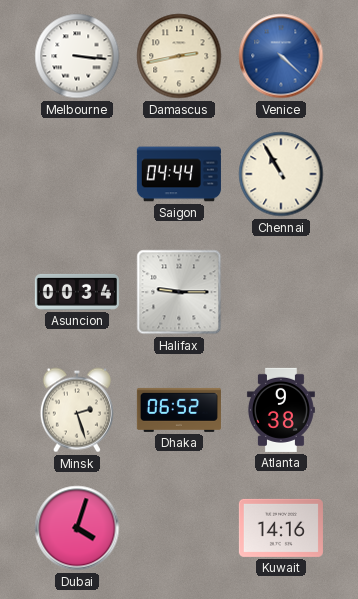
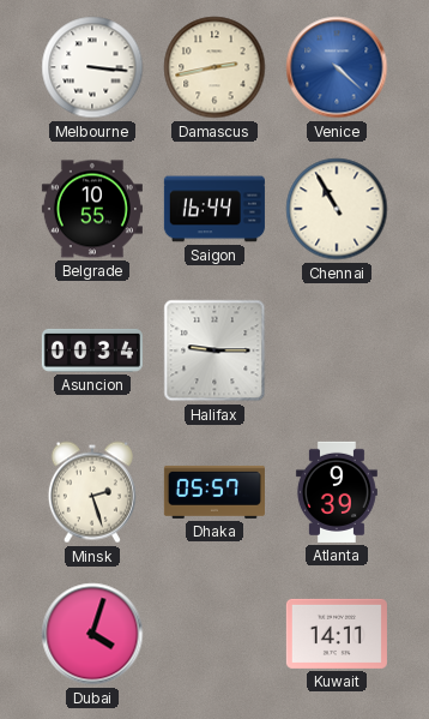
Belgrade: none -> 10:55
Saigon: 04:44 -> 16:44
Dhaka: 06:52 -> 05:57
Atlanta: 9:38 -> 9:39
Kuwait: 14:16 -> 14:11
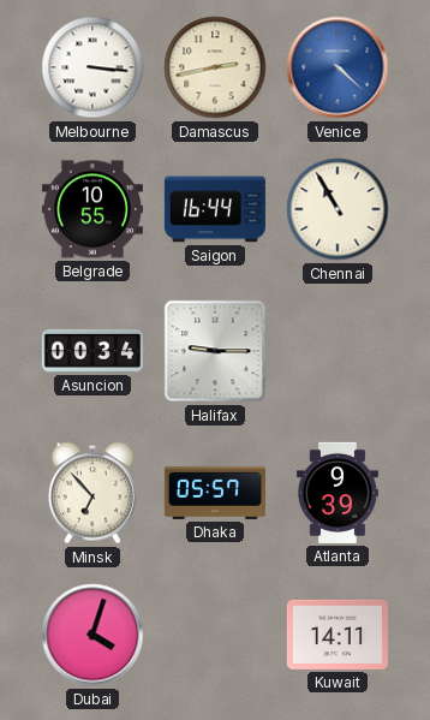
Minsk: 2:27 -> 6:53
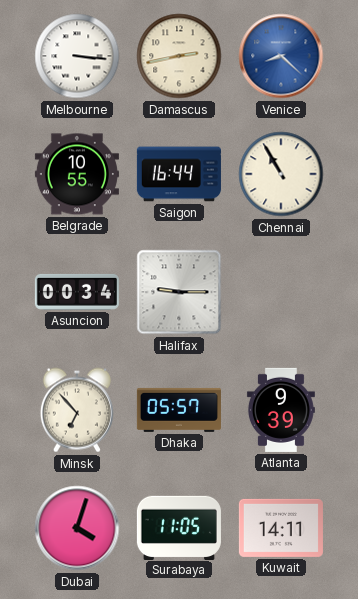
Venice: 4:22 -> 8:22
Surabaya: none -> 11:05
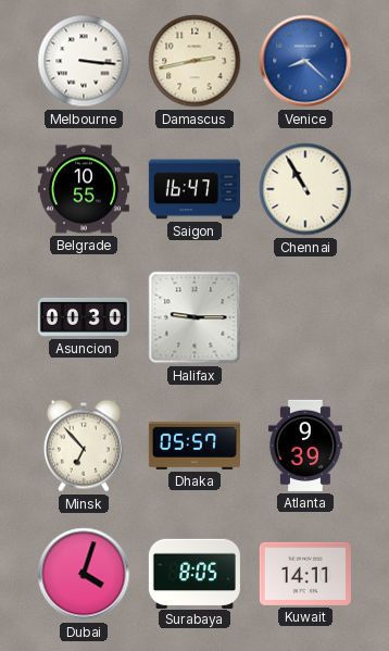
Saigon: 16:44 -> 16:47
Asuncion: 00:34 -> 00:30
Surabaya: 11:05 -> 8:05
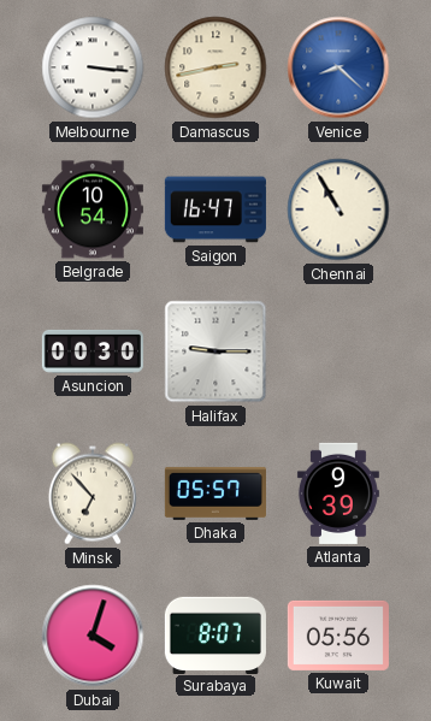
Belgrade: 10:55 -> 10:54
Surabaya: 8:05 -> 8:07
Kuwait: 14:11 -> 05:56
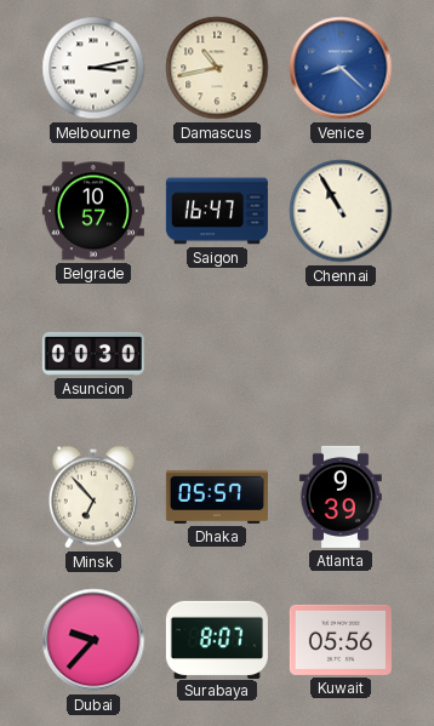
Melbourne: 3:16 -> 3:13
Damascus: 2:43 -> 10:43
Belgrade: 10:54 -> 10:57
Halifax: 9:15 -> none
Dubai: 4:03 -> 9:37
